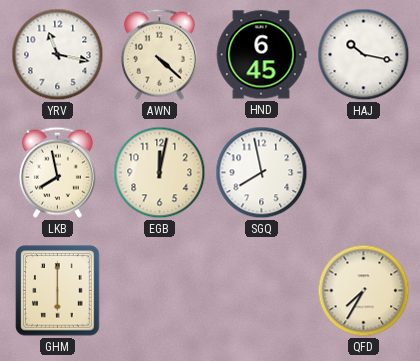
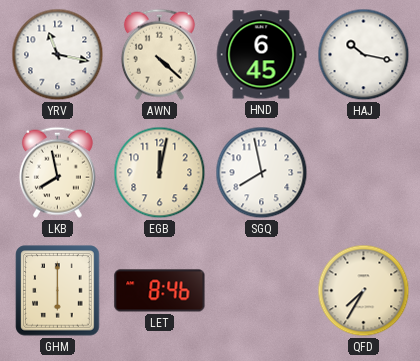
LET: none -> 8:46
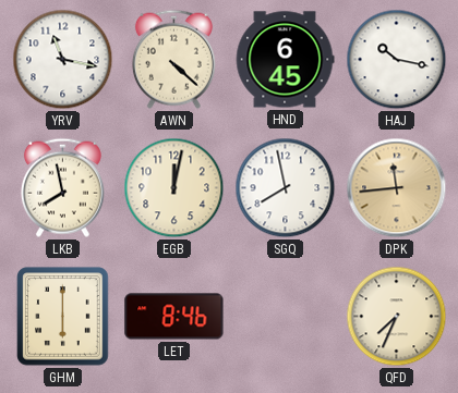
DPK: none -> 11:44
QFD: 7:35 -> 7:34
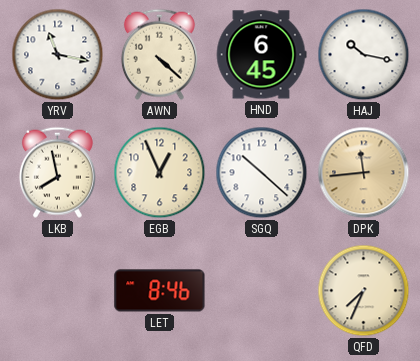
EGB: 12:02 -> 12:56
SGQ: 7:58 -> 10:22
GHM: 6:00 -> none
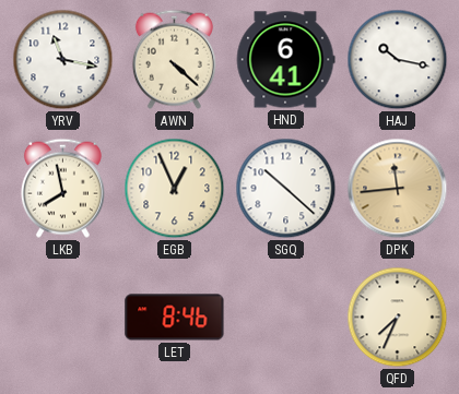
HND: 6:45 -> 6:41
